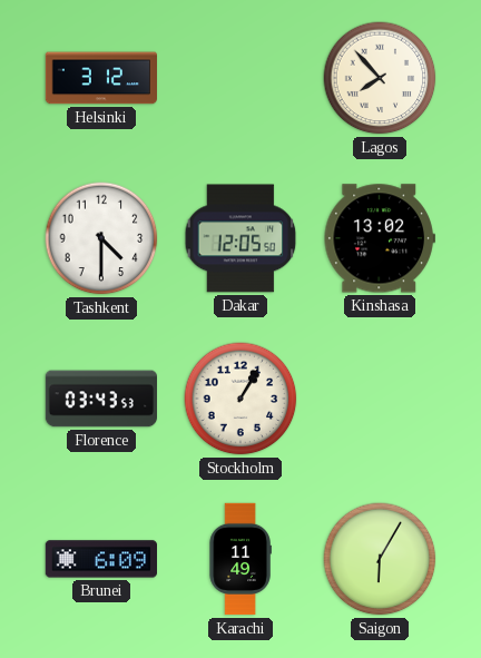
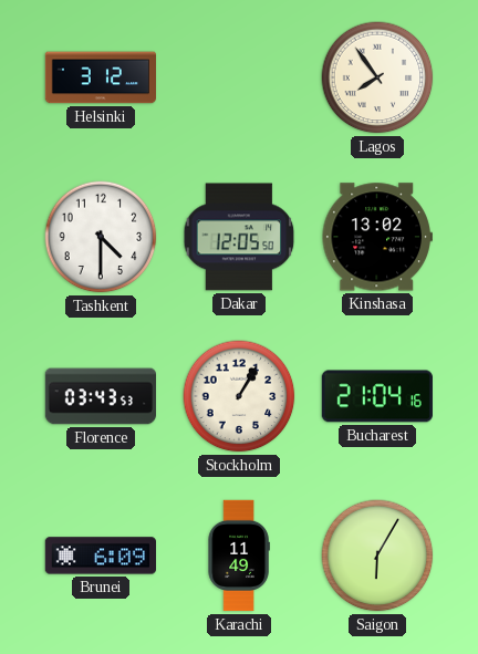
Lagos: 7:53 -> 7:54
Bucharest: none -> 21:04
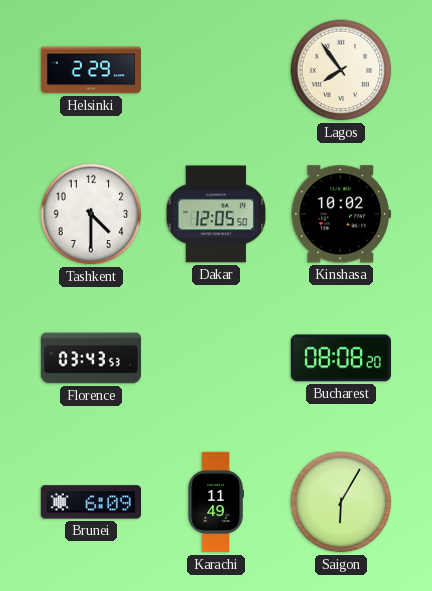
Helsinki: 3:12 -> 2:29
Kinshasa: 13:02 -> 10:02
Stockholm: 1:05 -> none
Bucharest: 21:04 -> 08:08
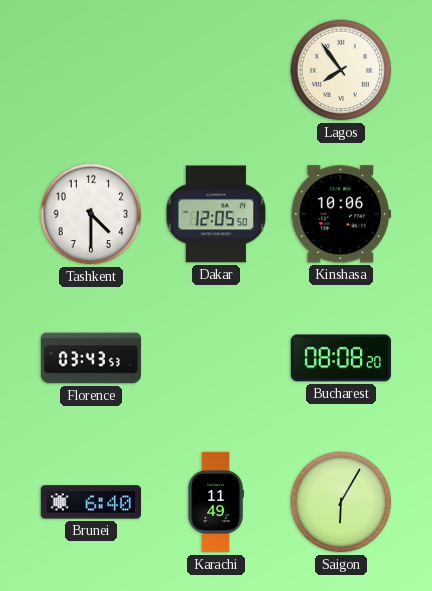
Helsinki: 2:29 -> none
Kinshasa: 10:02 -> 10:06
Brunei: 6:09 -> 6:40
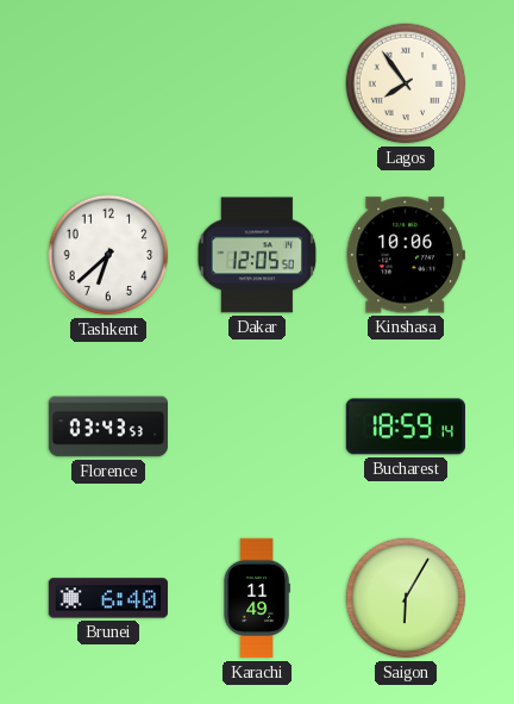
Tashkent: 4:30 -> 6:38
Bucharest: 08:08 -> 18:59
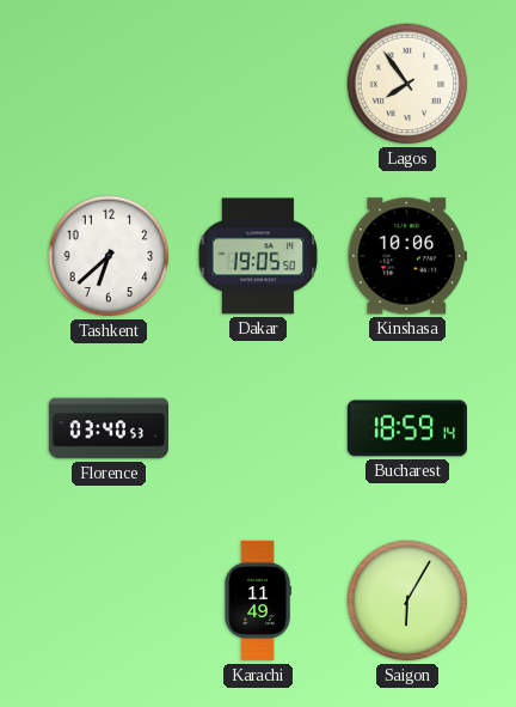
Dakar: 12:05 -> 19:05
Florence: 03:43 -> 03:40
Brunei: 6:40 -> none
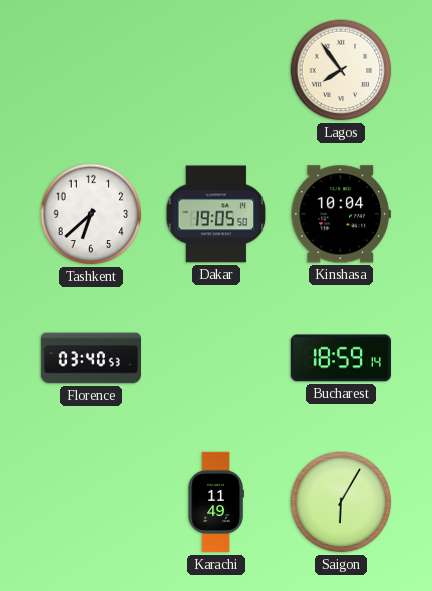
Kinshasa: 10:06 -> 10:04
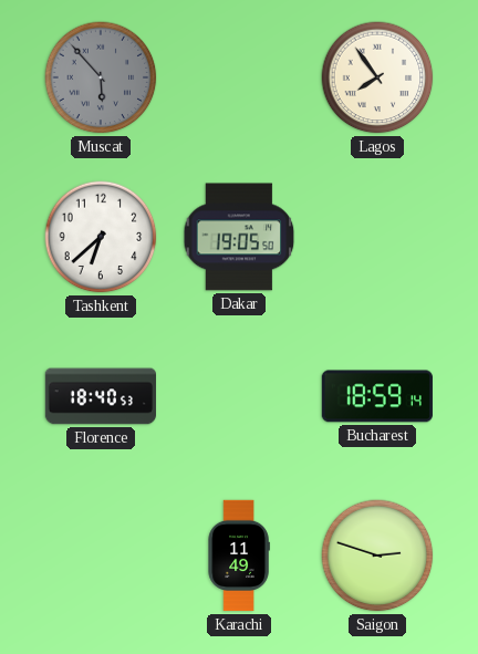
Muscat: none -> 5:53
Kinshasa: 10:04 -> none
Florence: 03:40 -> 18:40
Saigon: 6:05 -> 2:48
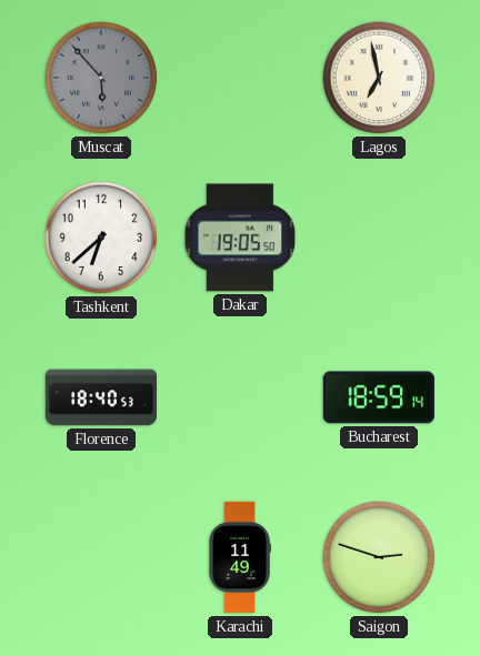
Lagos: 7:54 -> 6:58
